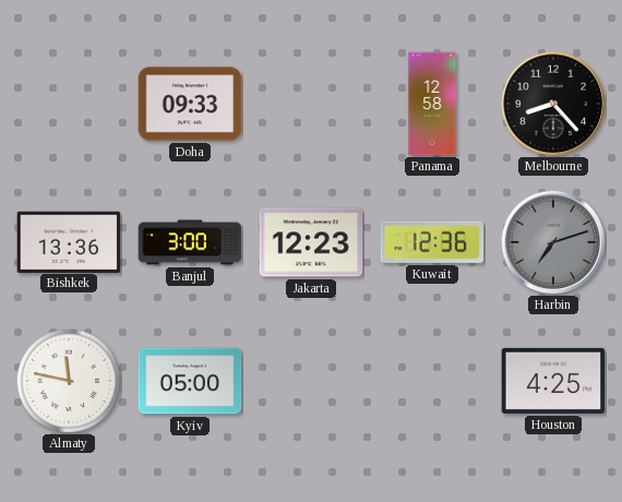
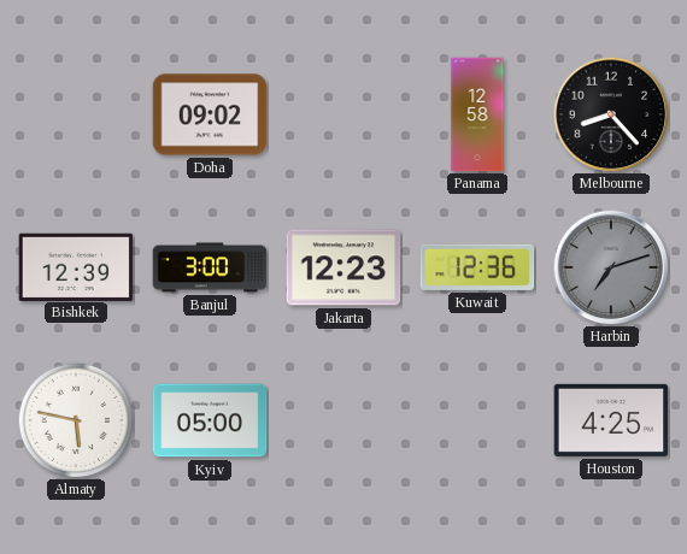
Doha: 09:33 -> 09:02
Bishkek: 13:36 -> 12:39
Almaty: 11:47 -> 5:47
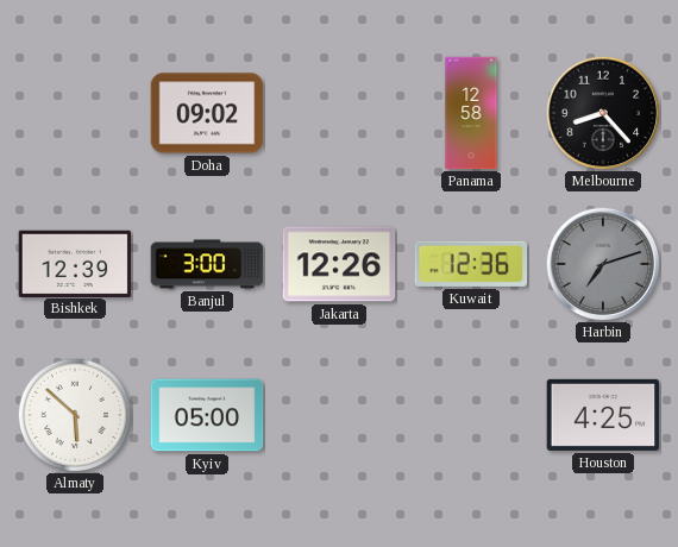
Jakarta: 12:23 -> 12:26
Almaty: 5:47 -> 5:52
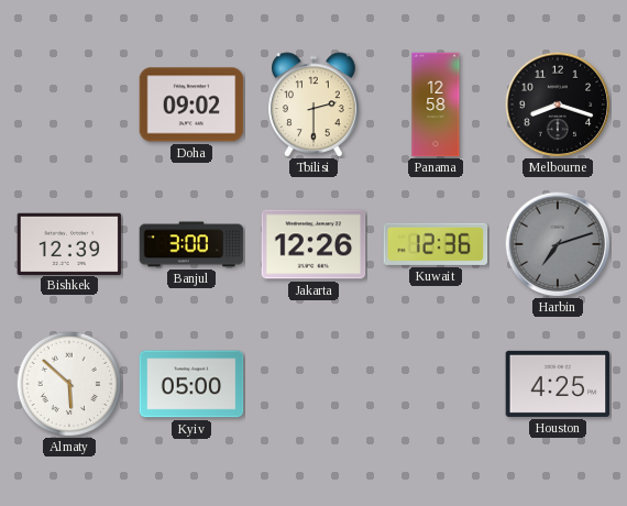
Tbilisi: none -> 2:30
Melbourne: 8:23 -> 8:18
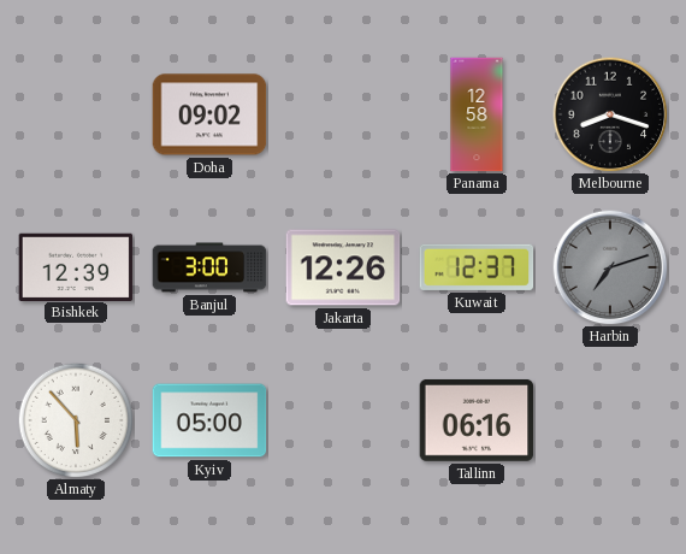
Tbilisi: 2:30 -> none
Kuwait: 12:36 -> 12:37
Almaty: 5:52 -> 5:53
Tallinn: none -> 06:16
Houston: 4:25 -> none
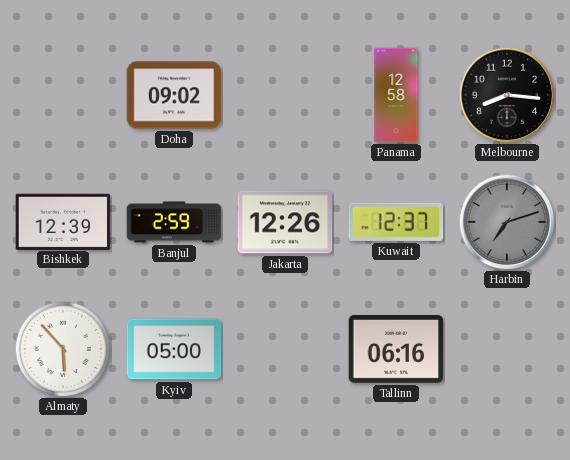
Melbourne: 8:18 -> 8:16
Banjul: 3:00 -> 2:59
